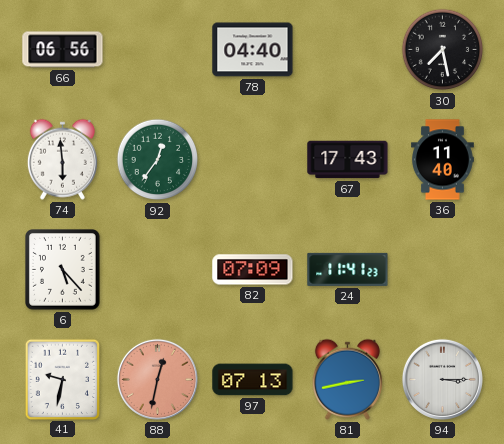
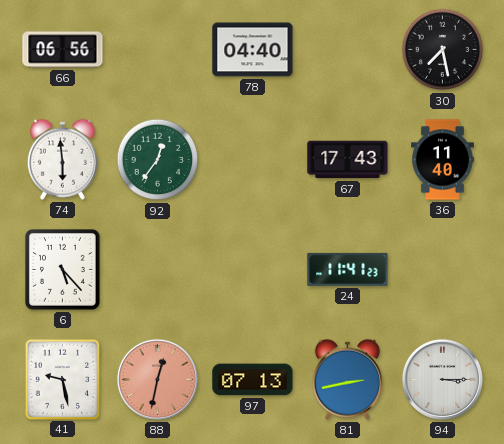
82: 07:09 -> none
41: 9:32 -> 9:28
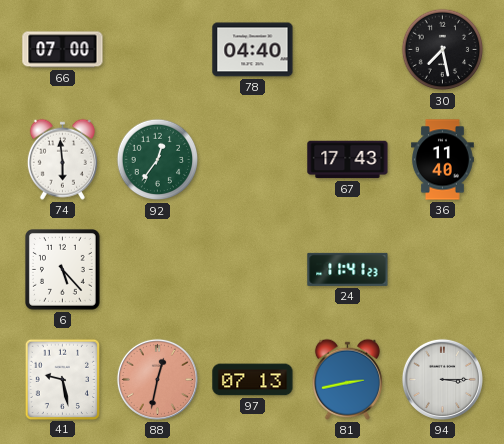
66: 06:56 -> 07:00
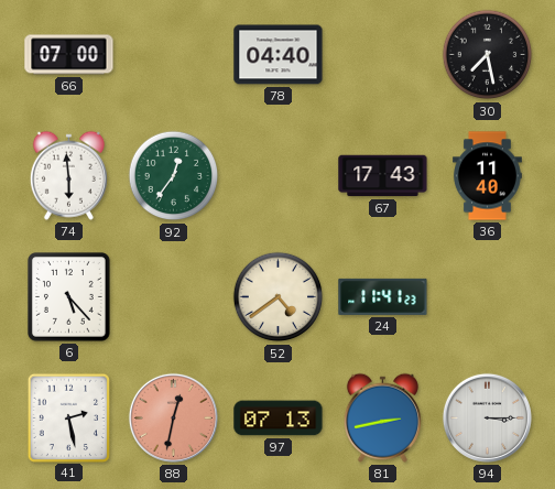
52: none -> 4:39
41: 9:28 -> 2:28
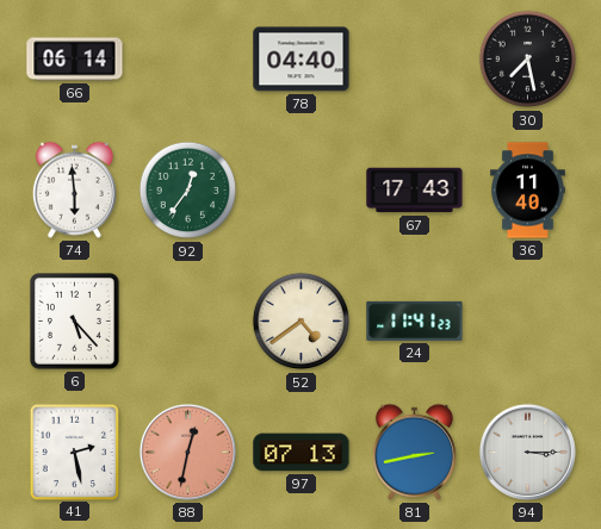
66: 07:00 -> 06:14
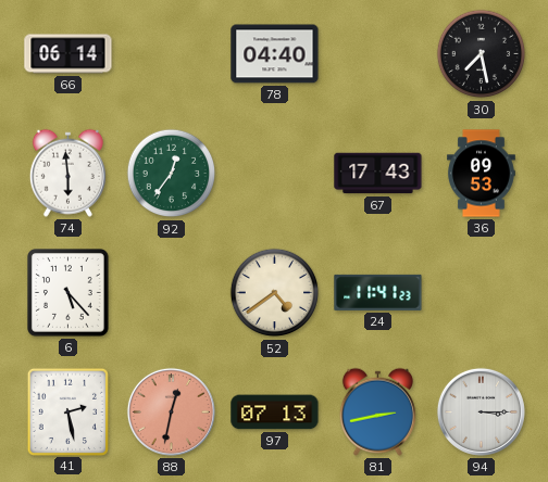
36: 11:40 -> 09:53
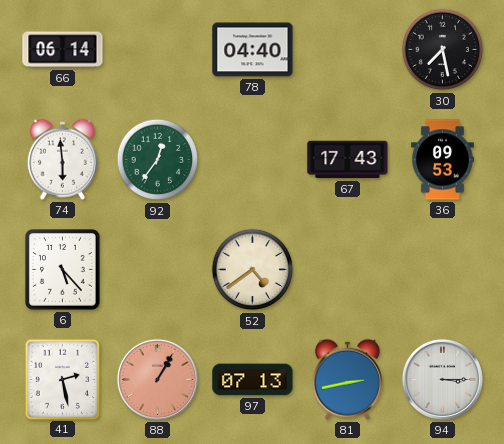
24: 11:41 -> none
88: 12:32 -> 1:05
